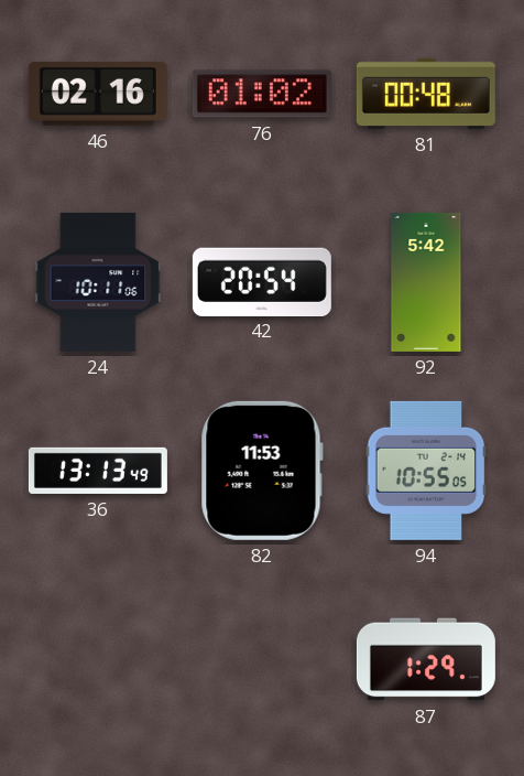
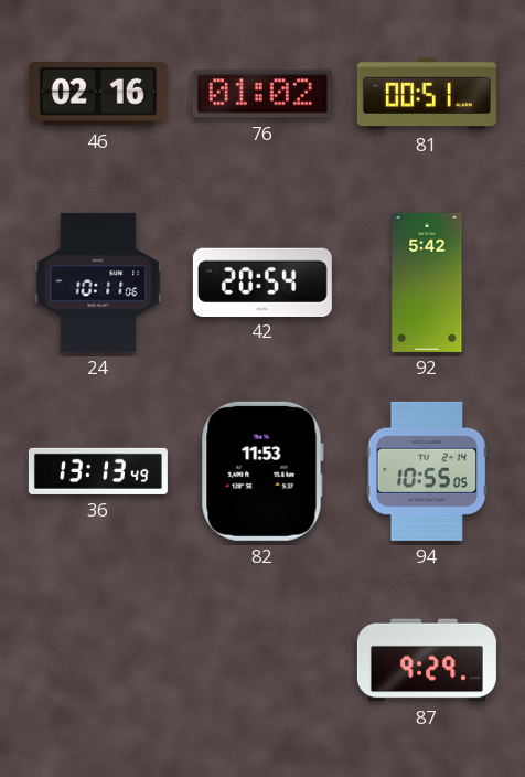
81: 00:48 -> 00:51
87: 1:29 -> 9:29
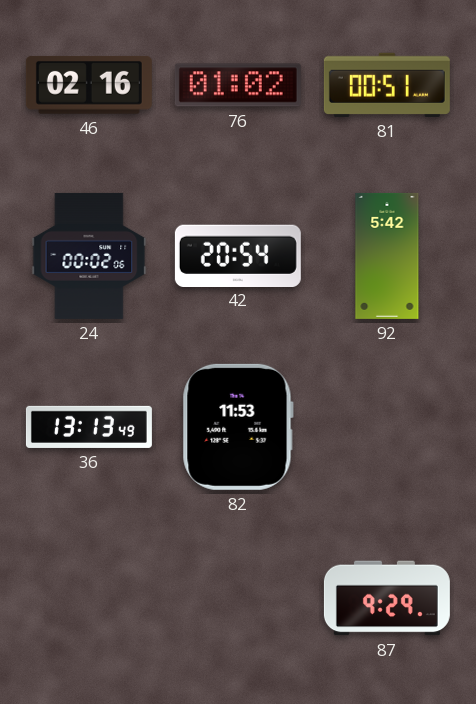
24: 10:11 -> 00:02
94: 10:55 -> none
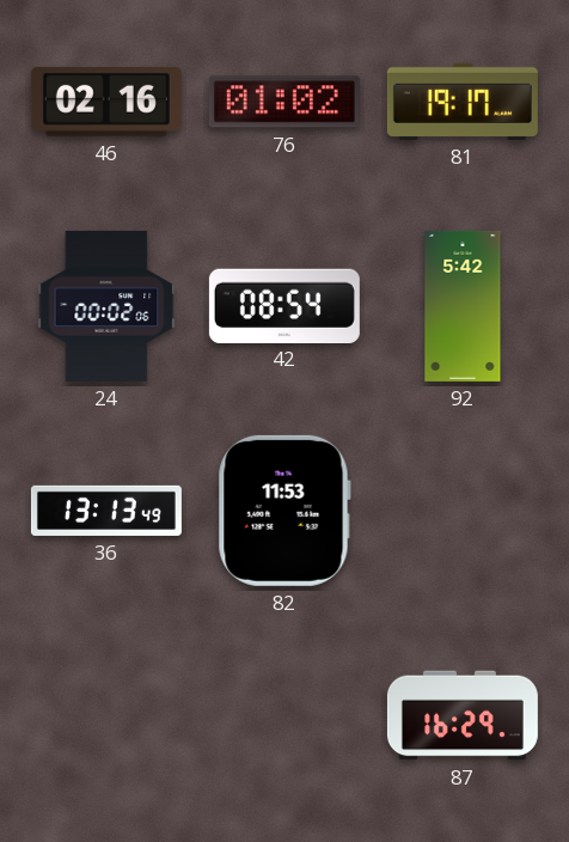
81: 00:51 -> 19:17
42: 20:54 -> 08:54
87: 9:29 -> 16:29
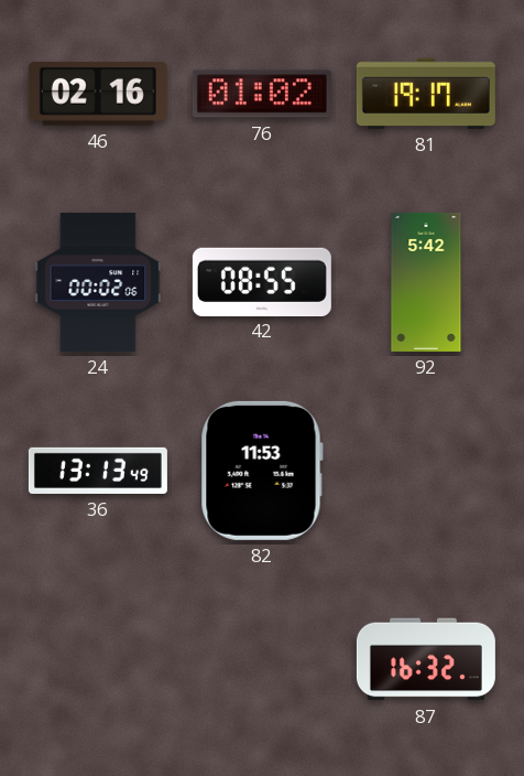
42: 08:54 -> 08:55
87: 16:29 -> 16:32
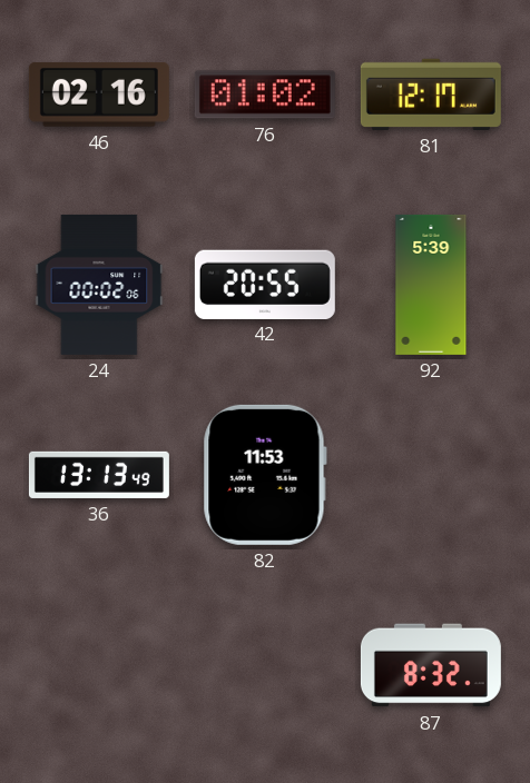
81: 19:17 -> 12:17
42: 08:55 -> 20:55
92: 5:42 -> 5:39
87: 16:32 -> 8:32
